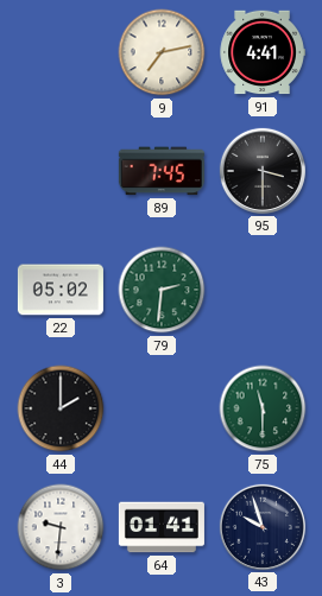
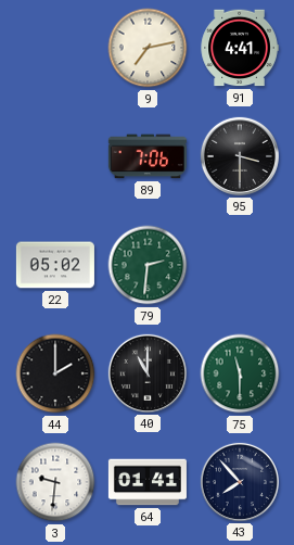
89: 7:45 -> 7:06
40: none -> 11:00
43: 9:57 -> 7:53
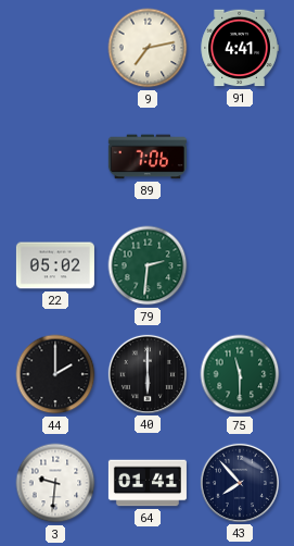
95: 3:30 -> none
40: 11:00 -> 6:00
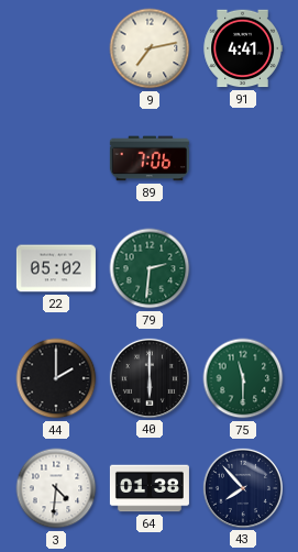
3: 9:31 -> 4:31
64: 01:41 -> 01:38
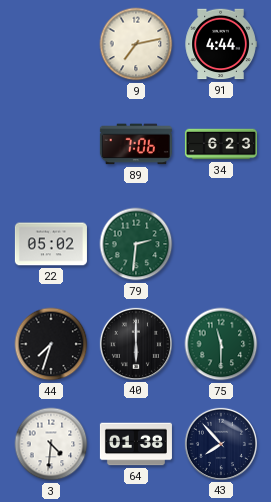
91: 4:41 -> 4:44
34: none -> 6:23
44: 2:00 -> 7:33
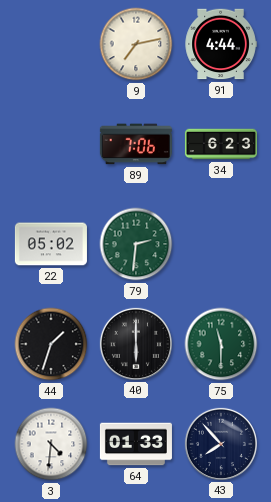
44: 7:33 -> 1:33
64: 01:38 -> 01:33
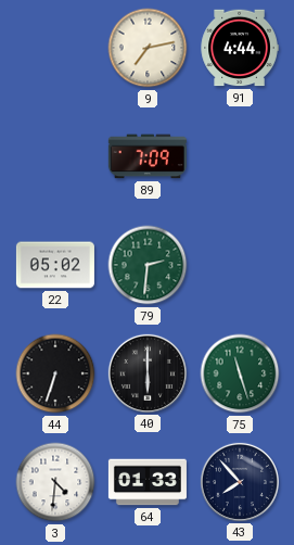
89: 7:06 -> 7:09
34: 6:23 -> none
44: 1:33 -> 6:33
75: 11:30 -> 11:27
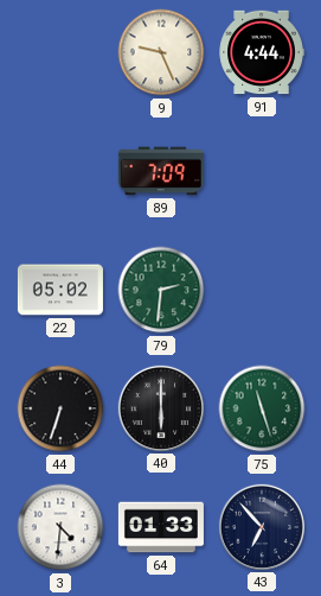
9: 7:13 -> 9:26
43: 7:53 -> 6:53
